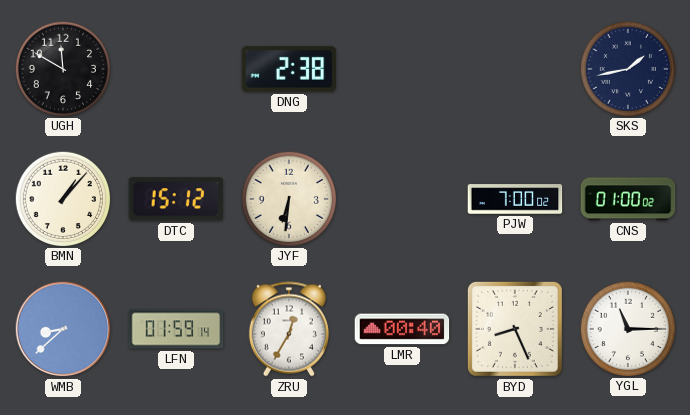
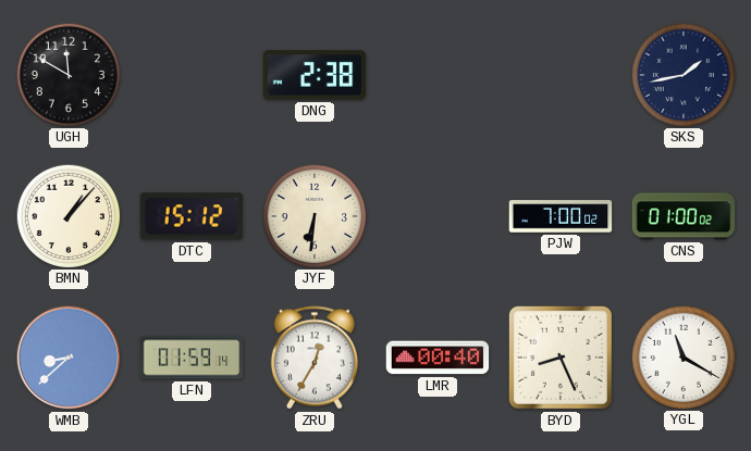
YGL: 11:15 -> 11:20
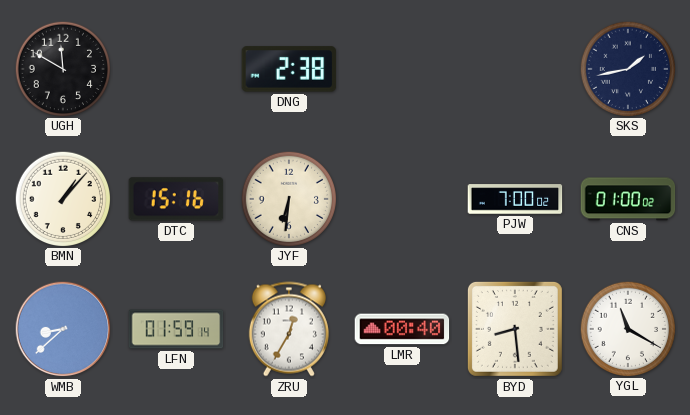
DTC: 15:12 -> 15:16
BYD: 8:26 -> 8:29
